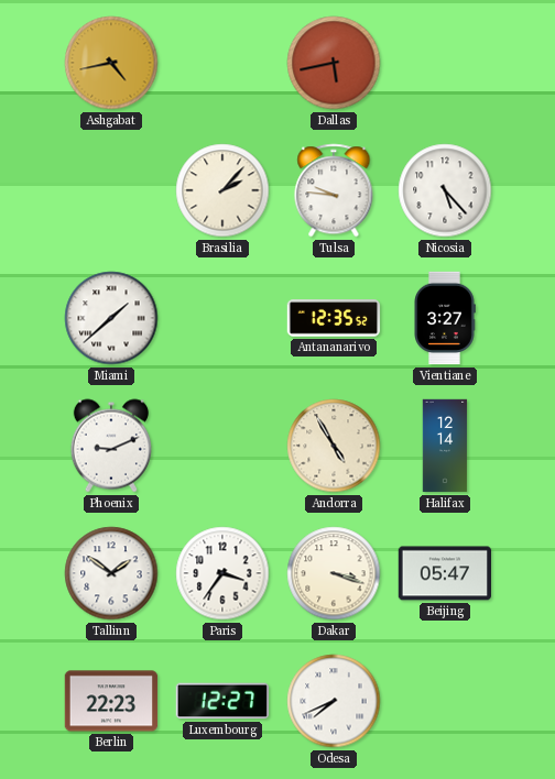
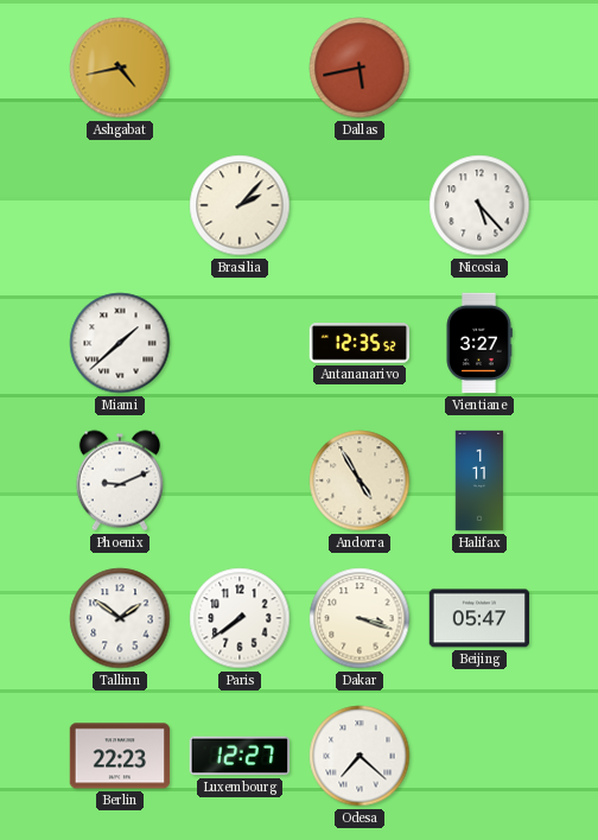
Tulsa: 9:46 -> none
Halifax: 12:14 -> 1:11
Paris: 3:36 -> 7:39
Odesa: 7:41 -> 7:22
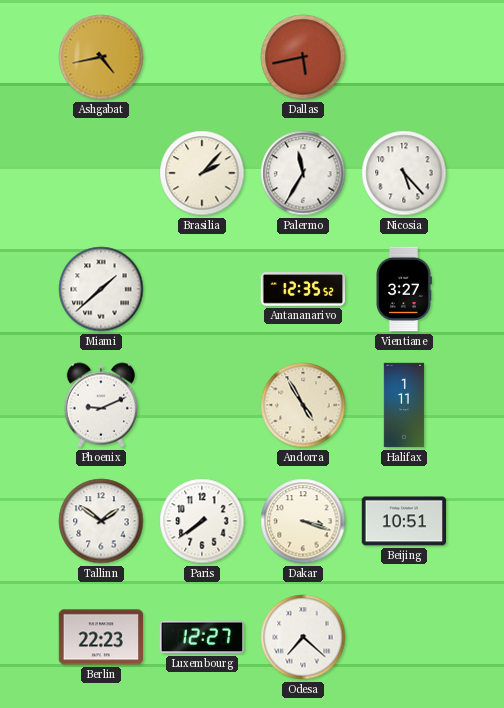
Palermo: none -> 11:35
Beijing: 05:47 -> 10:51
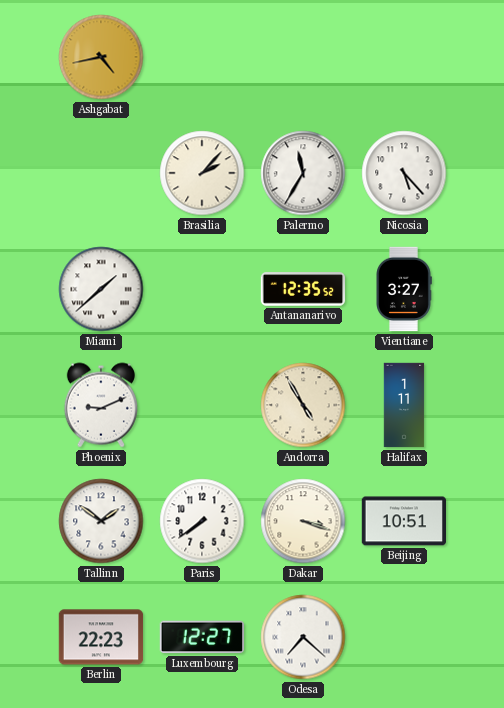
Dallas: 5:43 -> none
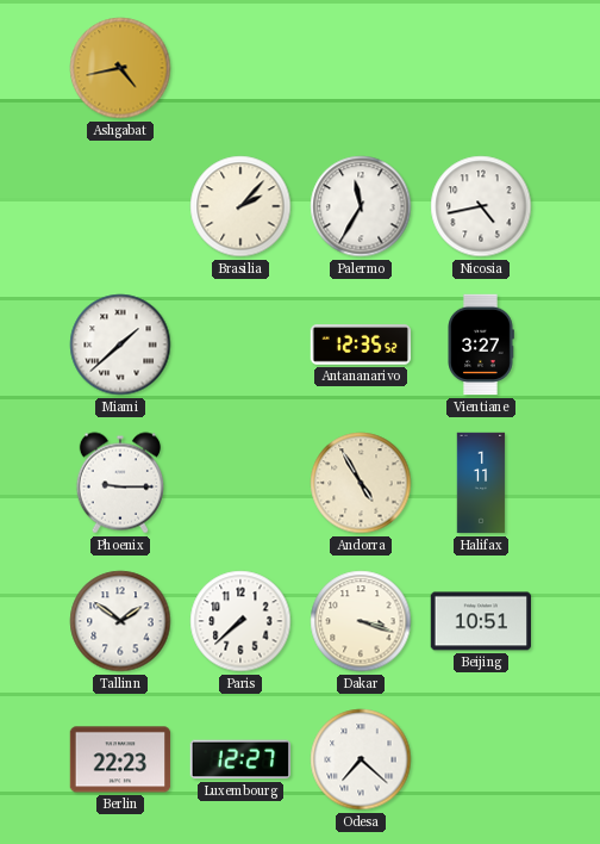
Nicosia: 5:23 -> 4:43
Phoenix: 9:11 -> 9:15
Paris: 7:39 -> 7:38
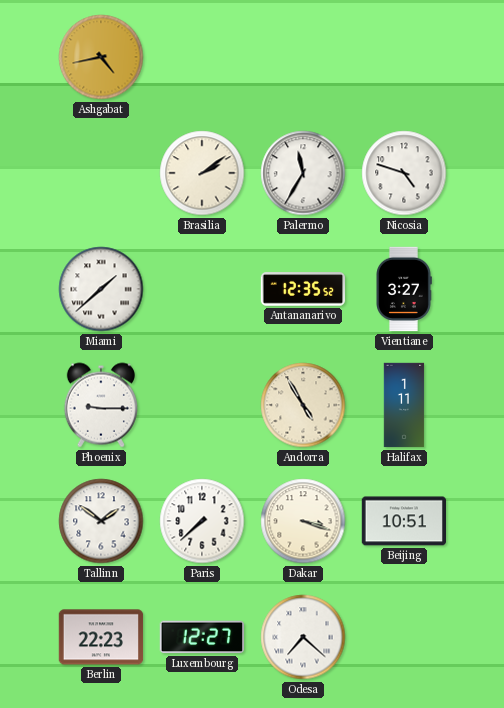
Brasilia: 2:07 -> 2:09
Nicosia: 4:43 -> 4:48
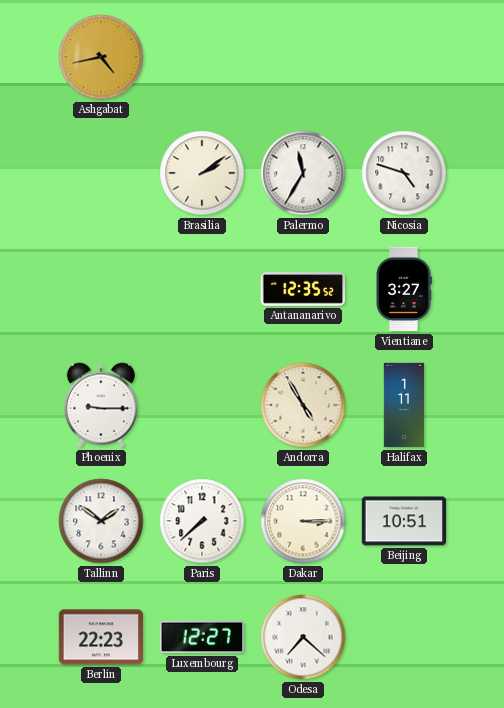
Miami: 1:38 -> none
Dakar: 3:18 -> 3:15
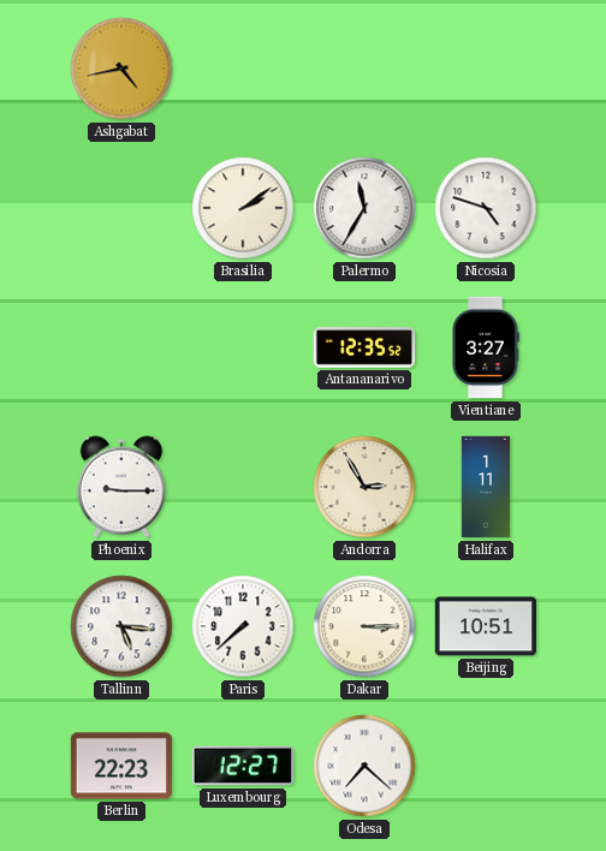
Andorra: 4:55 -> 2:55
Tallinn: 1:51 -> 5:16
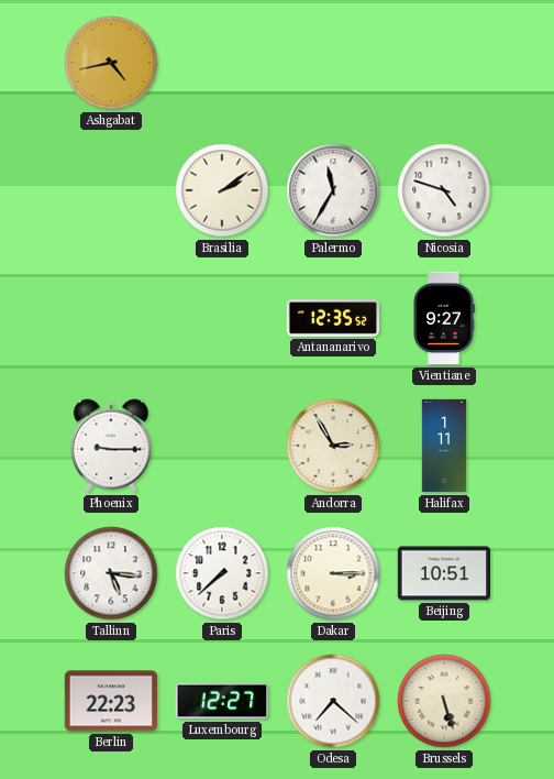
Vientiane: 3:27 -> 9:27
Brussels: none -> 5:27
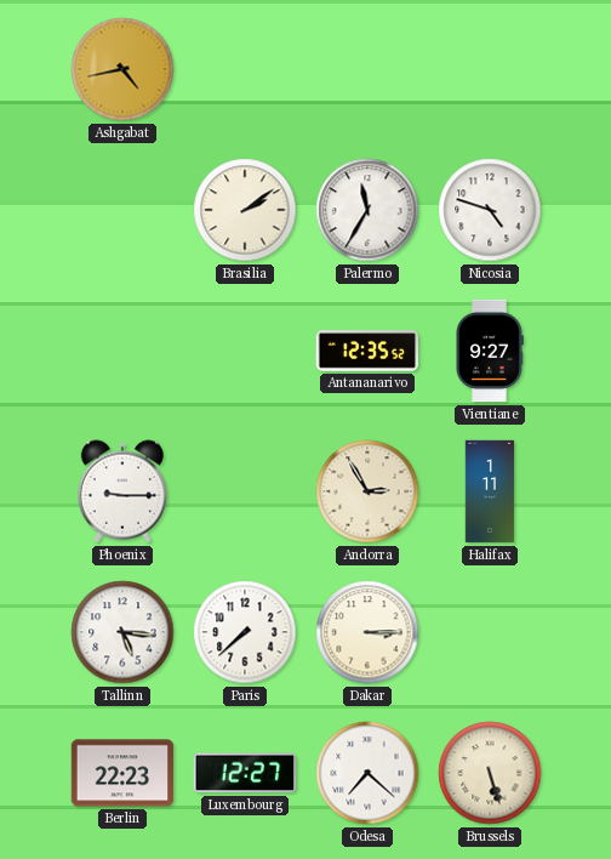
Beijing: 10:51 -> none
